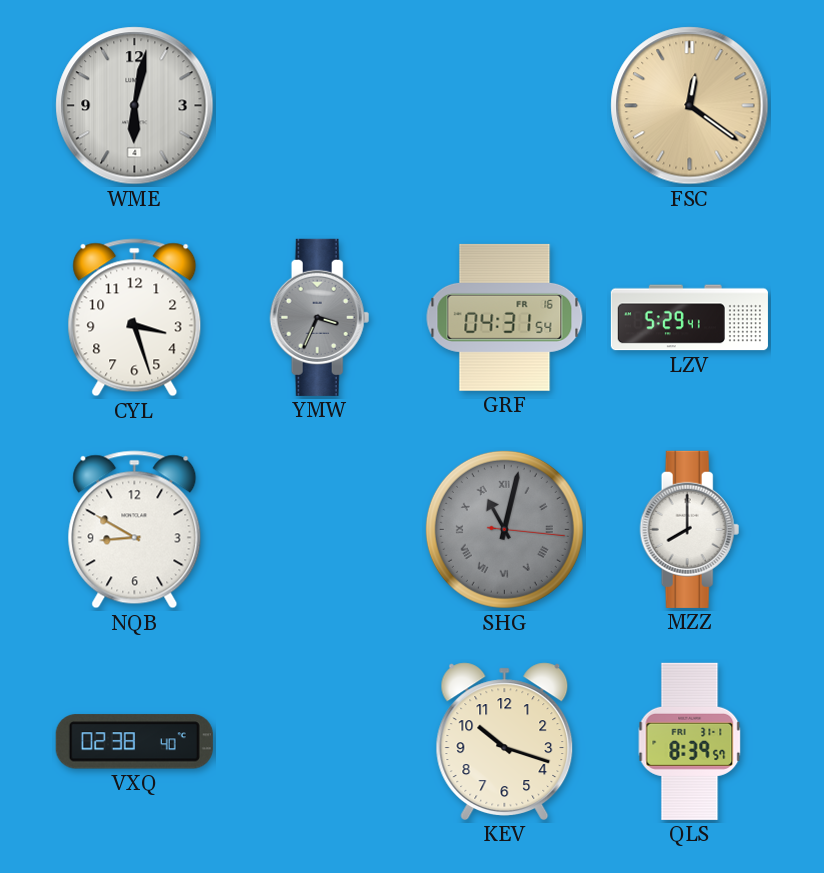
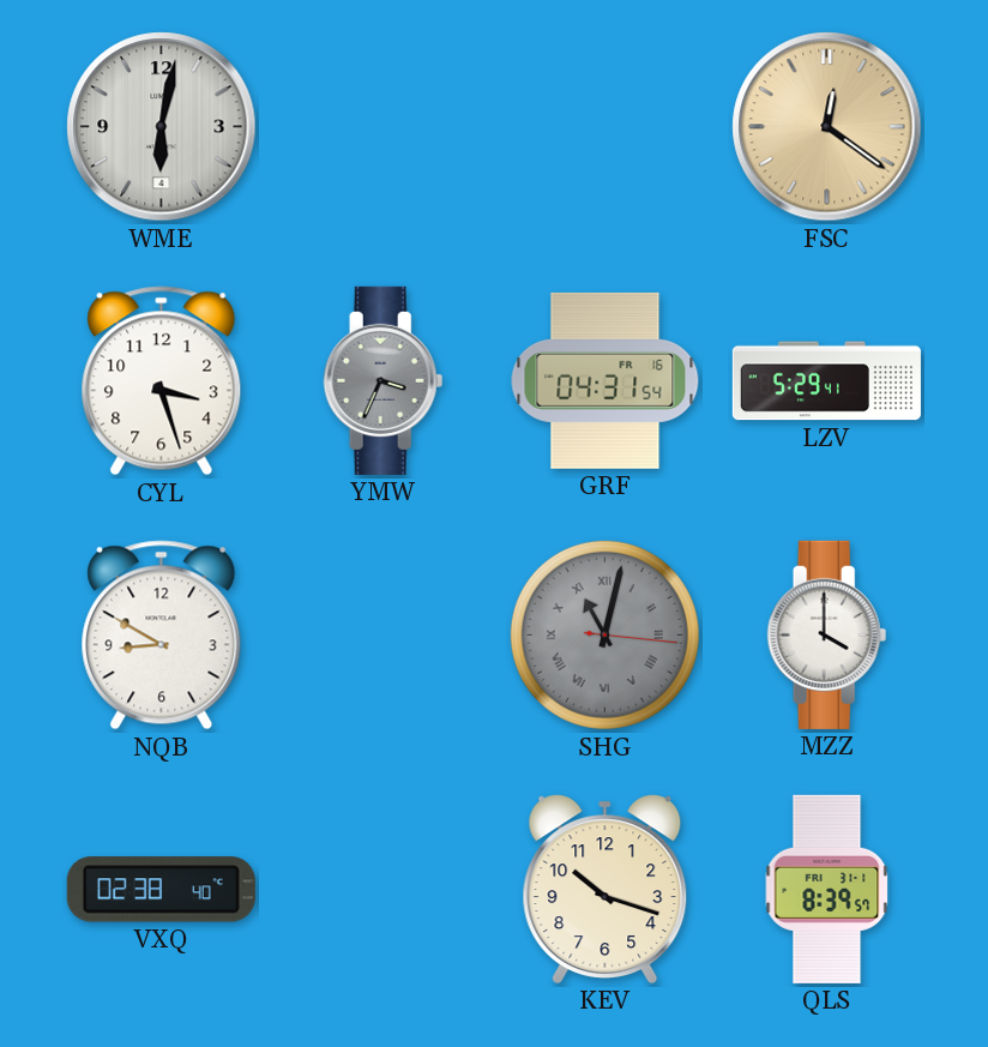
MZZ: 8:00 -> 4:00
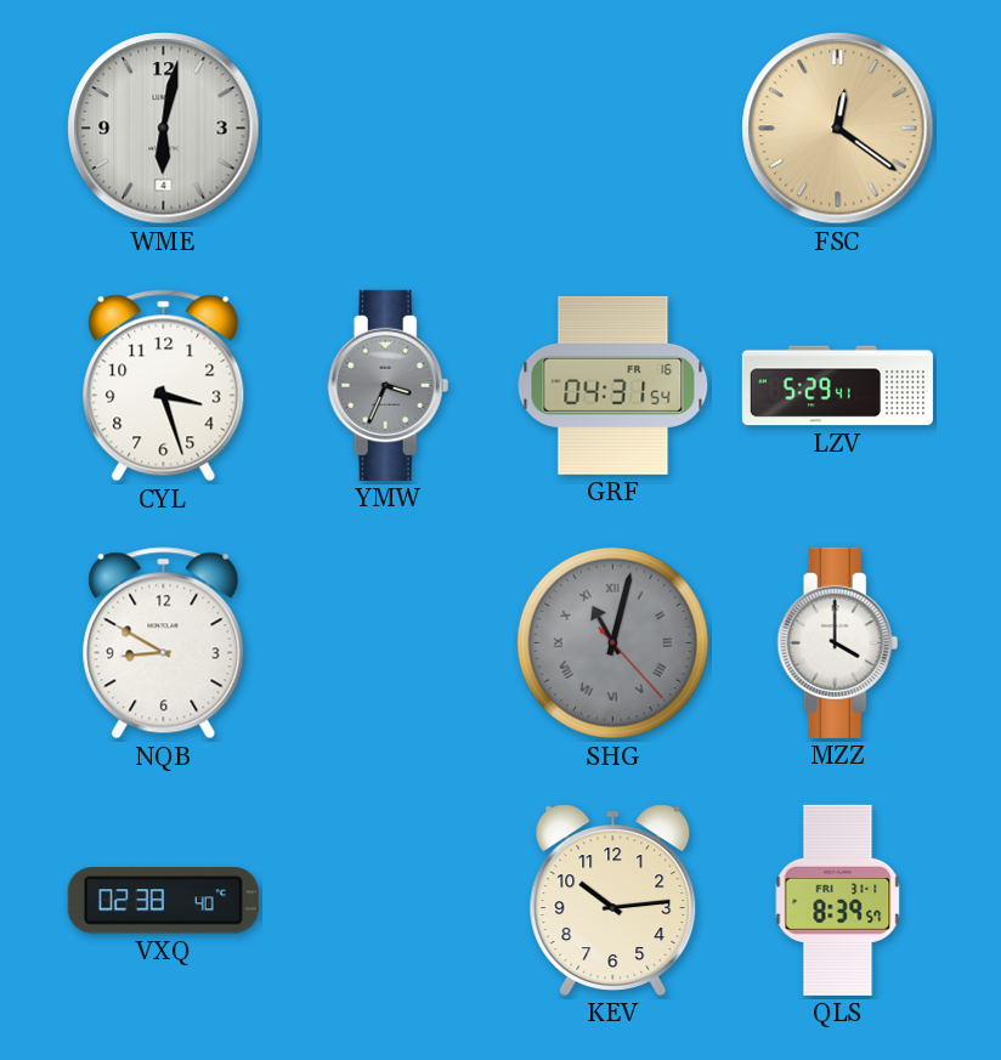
SHG: 11:02:16 -> 11:02:23
KEV: 10:18 -> 10:14
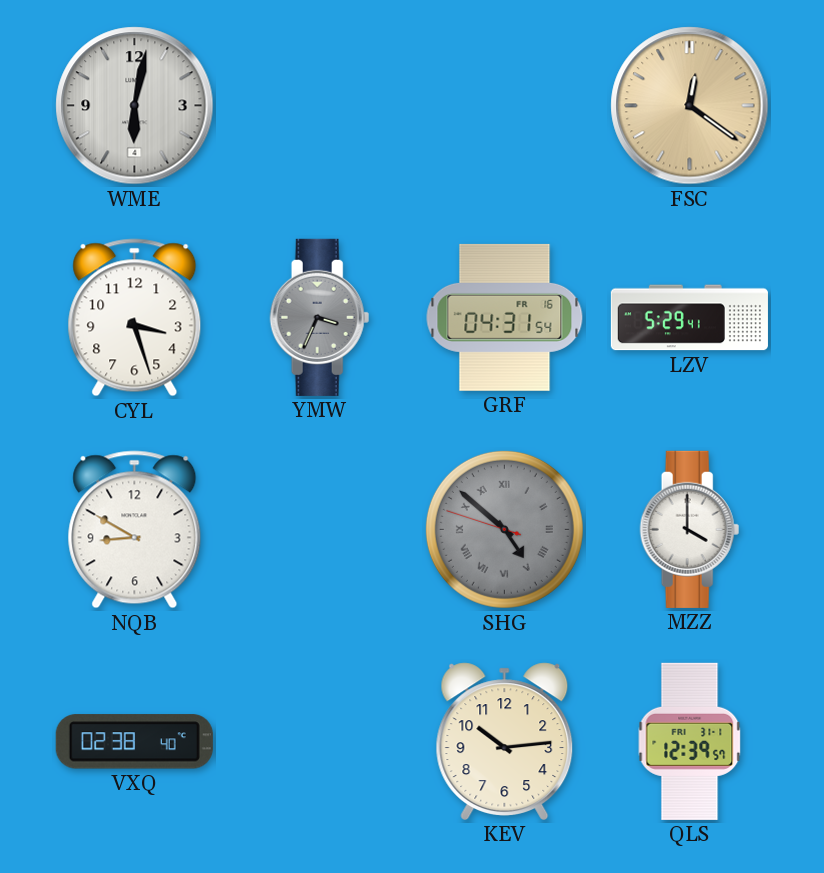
SHG: 11:02 -> 4:51
QLS: 8:39 -> 12:39
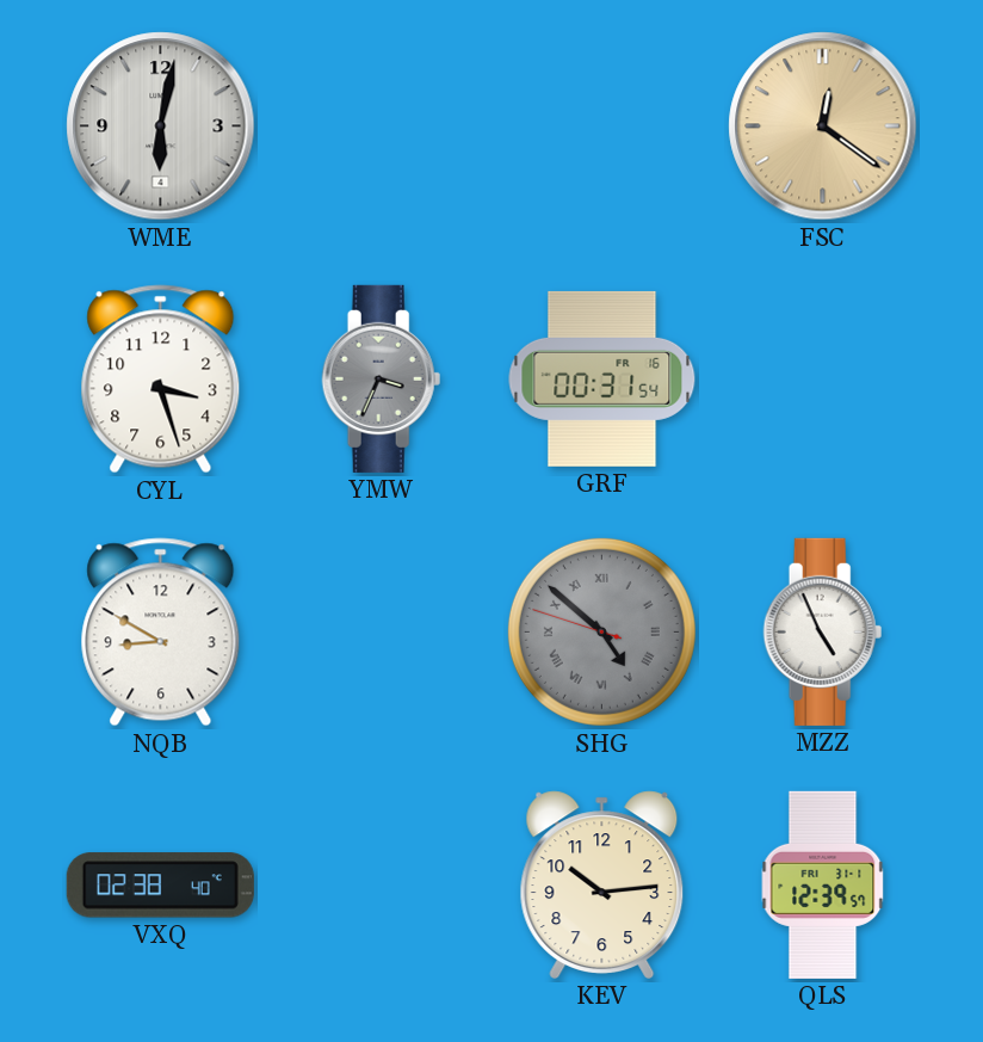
GRF: 04:31 -> 00:31
LZV: 5:29 -> none
MZZ: 4:00 -> 4:56
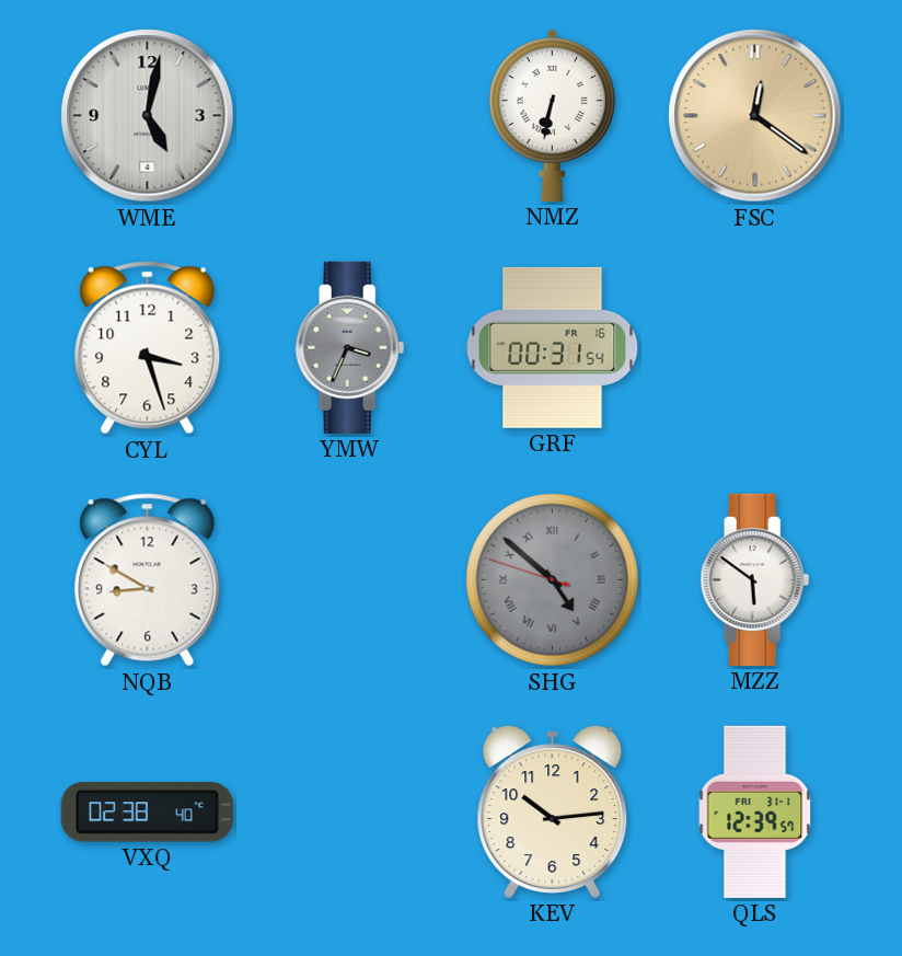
WME: 6:02 -> 5:02
NMZ: none -> 6:32
MZZ: 4:56 -> 5:51
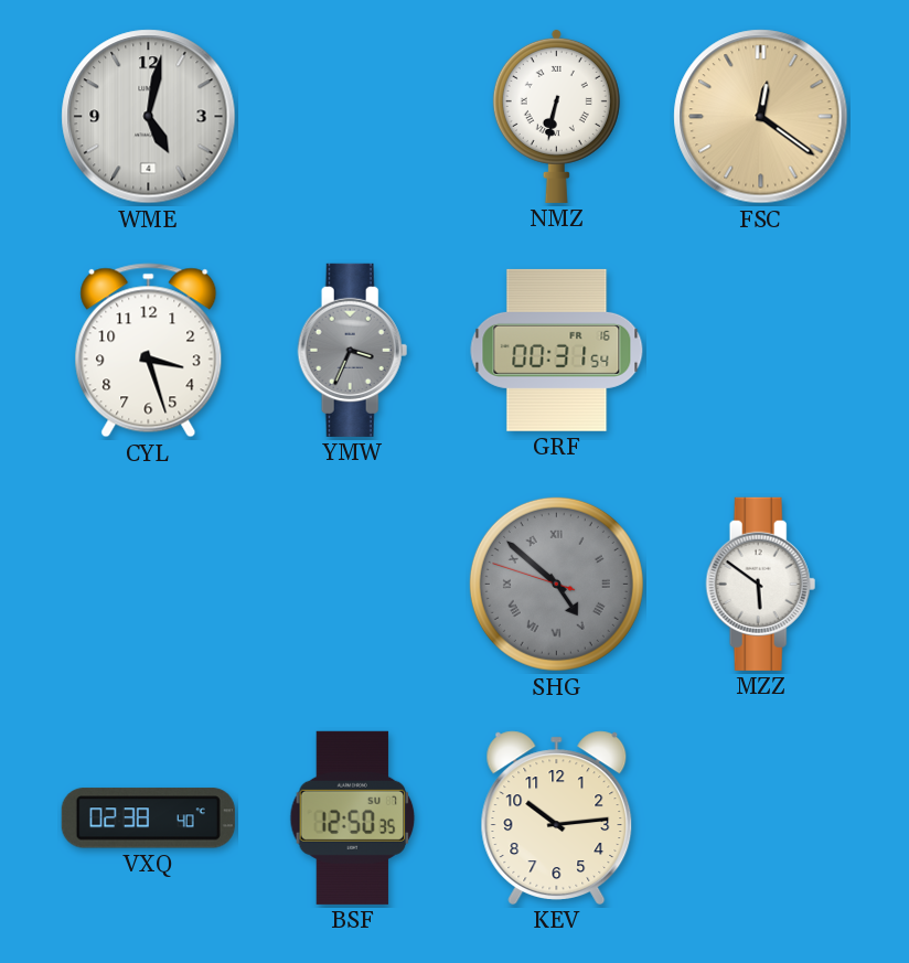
NQB: 8:50 -> none
BSF: none -> 12:50
QLS: 12:39 -> none
